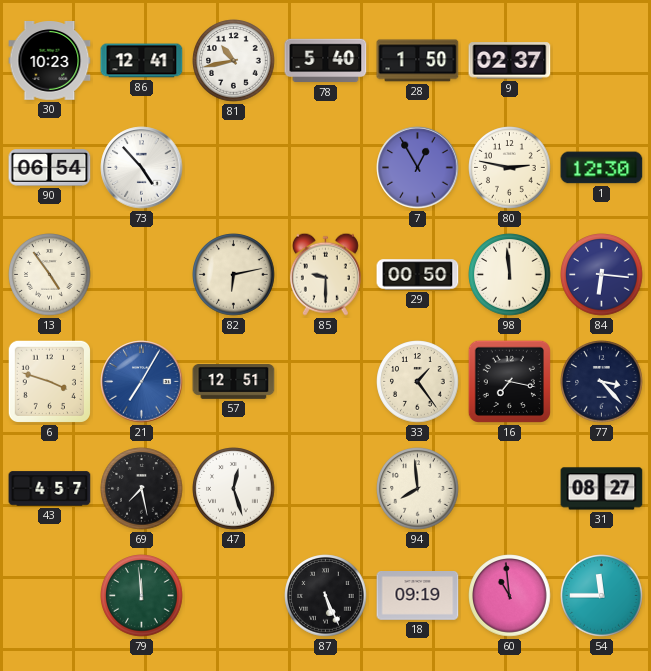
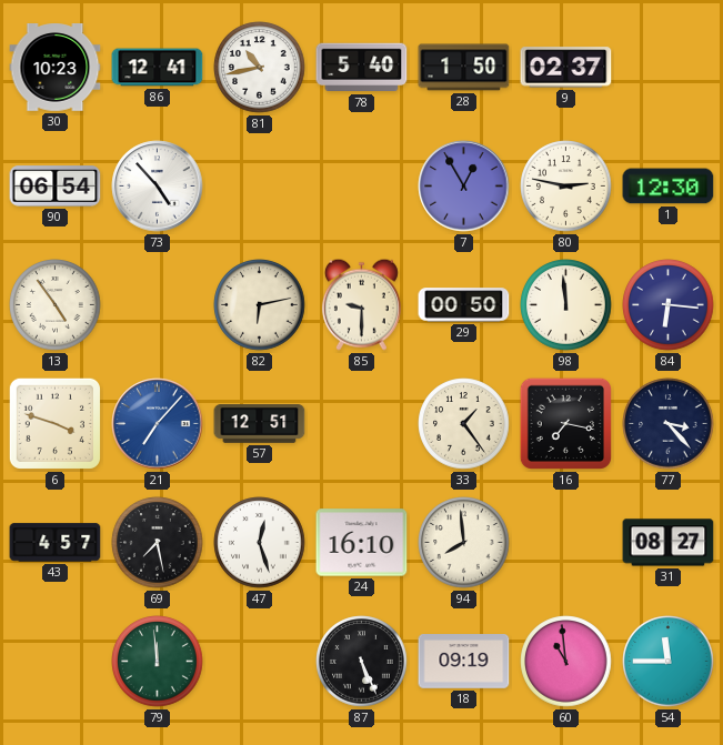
21: 7:05 -> 7:07
24: none -> 16:10
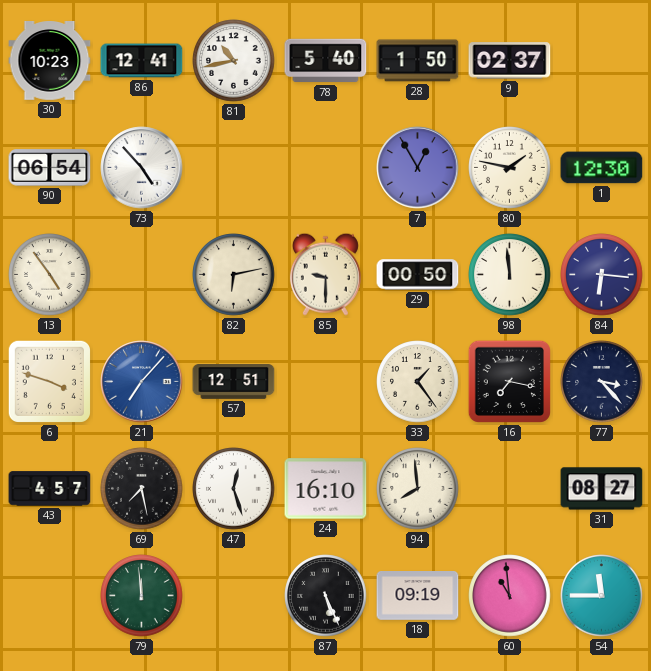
80: 2:47 -> 1:47
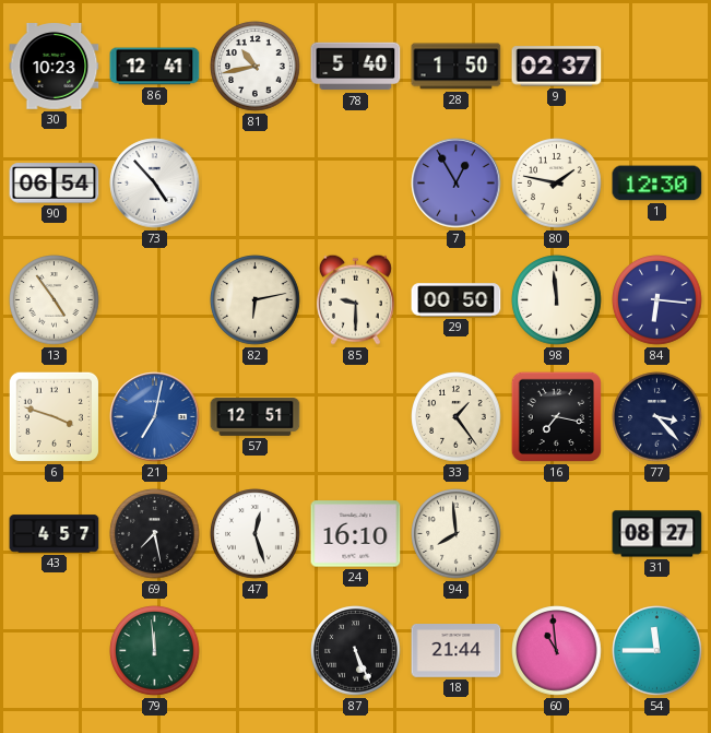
21: 7:07 -> 7:02
18: 09:19 -> 21:44
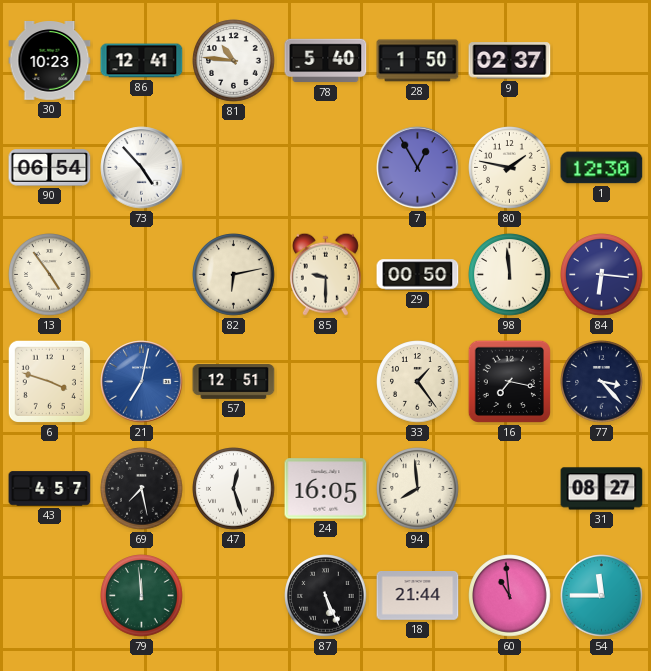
81: 10:43 -> 10:46
24: 16:10 -> 16:05
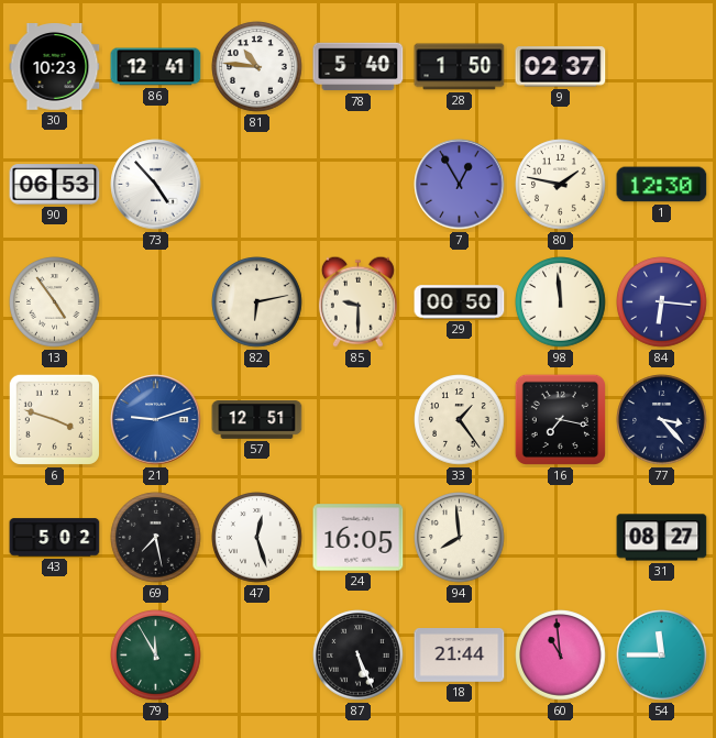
90: 06:54 -> 06:53
21: 7:02 -> 9:12
43: 4:57 -> 5:02
79: 11:59 -> 11:55
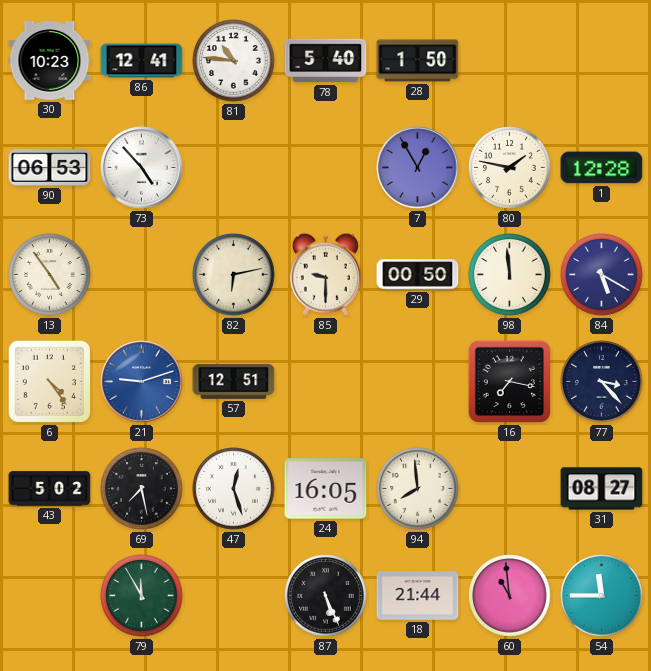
9: 02:37 -> none
1: 12:30 -> 12:28
84: 6:16 -> 5:20
6: 3:48 -> 4:24
33: 1:24 -> none
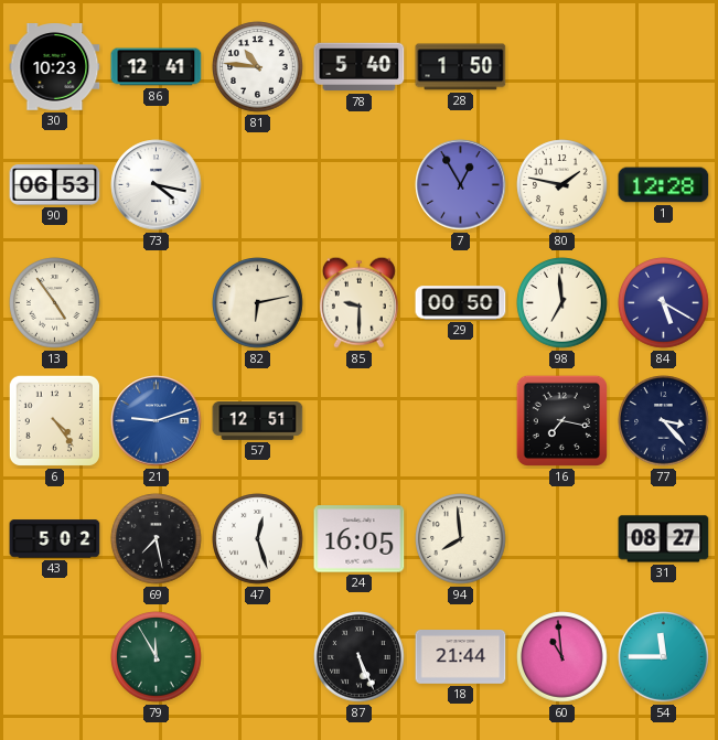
73: 4:53 -> 4:17
98: 11:59 -> 6:59
